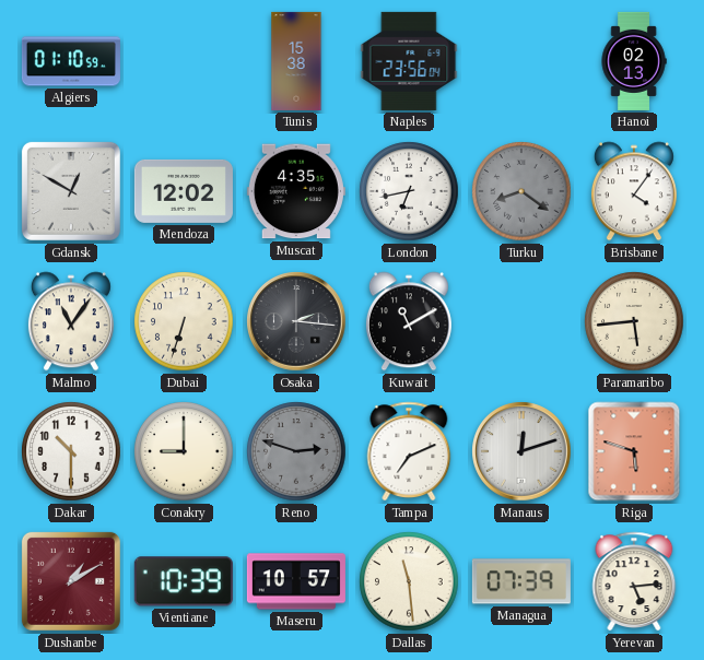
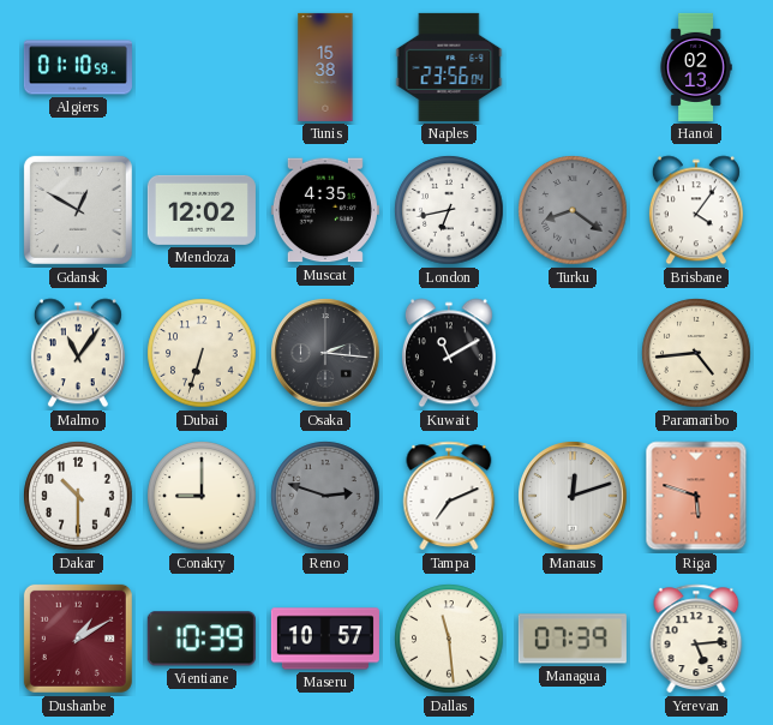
Paramaribo: 5:44 -> 4:44
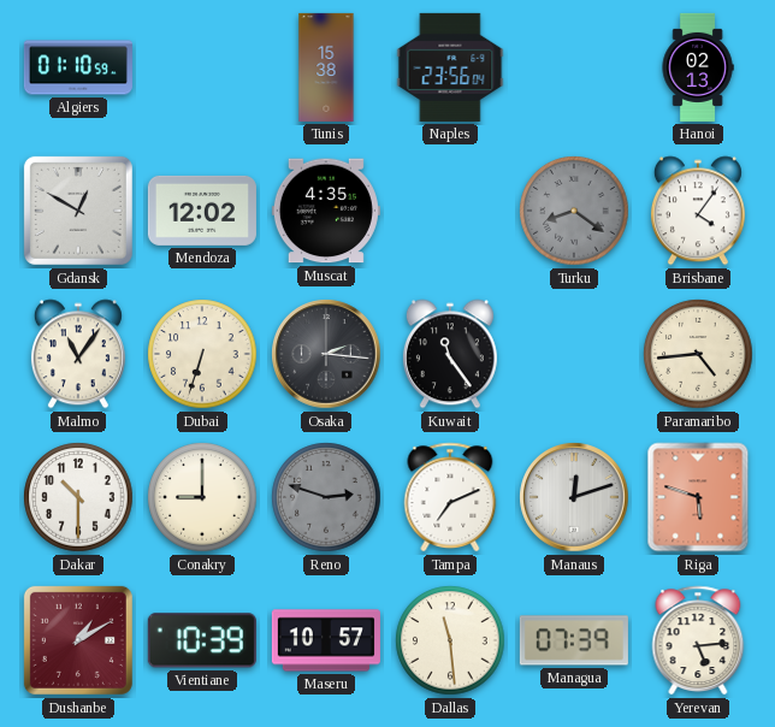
London: 6:43 -> none
Kuwait: 11:10 -> 11:24
